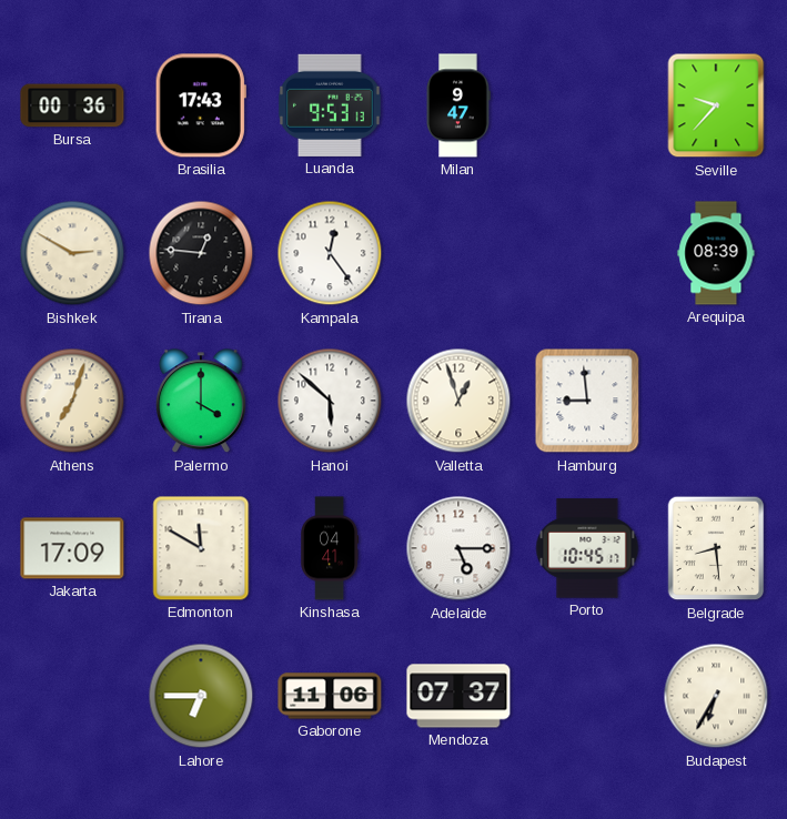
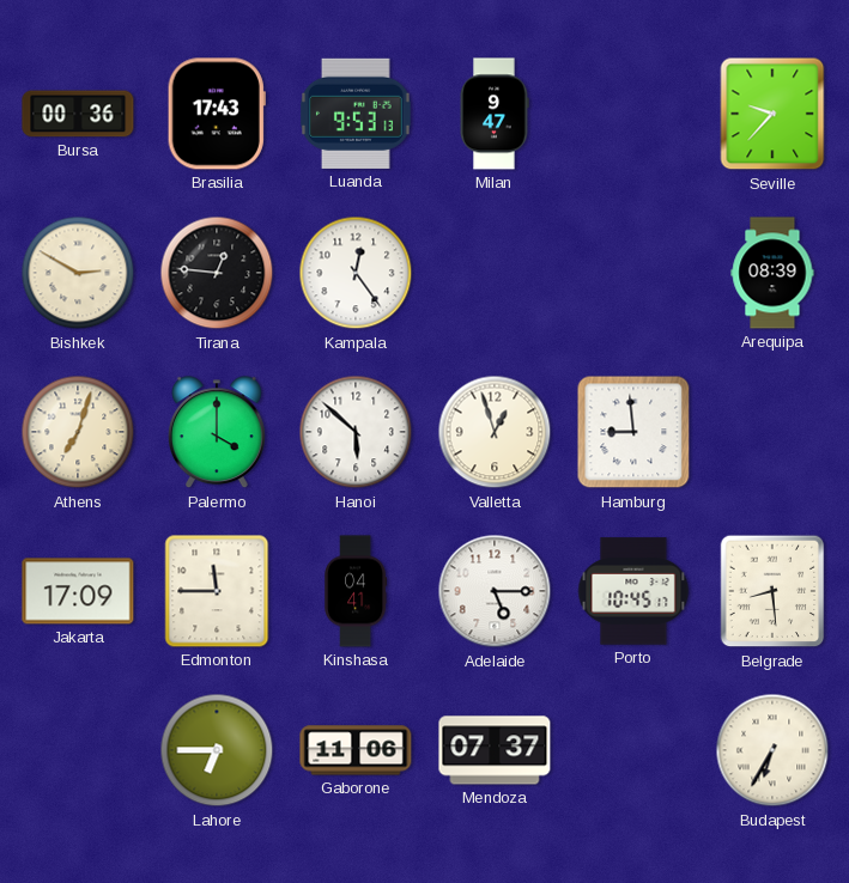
Edmonton: 11:50 -> 11:45
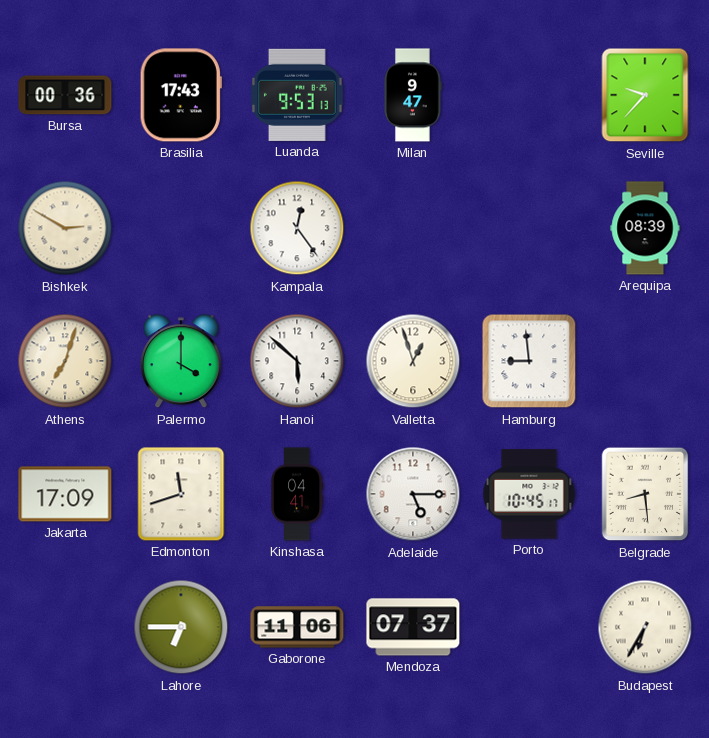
Tirana: 12:46 -> none
Edmonton: 11:45 -> 11:42
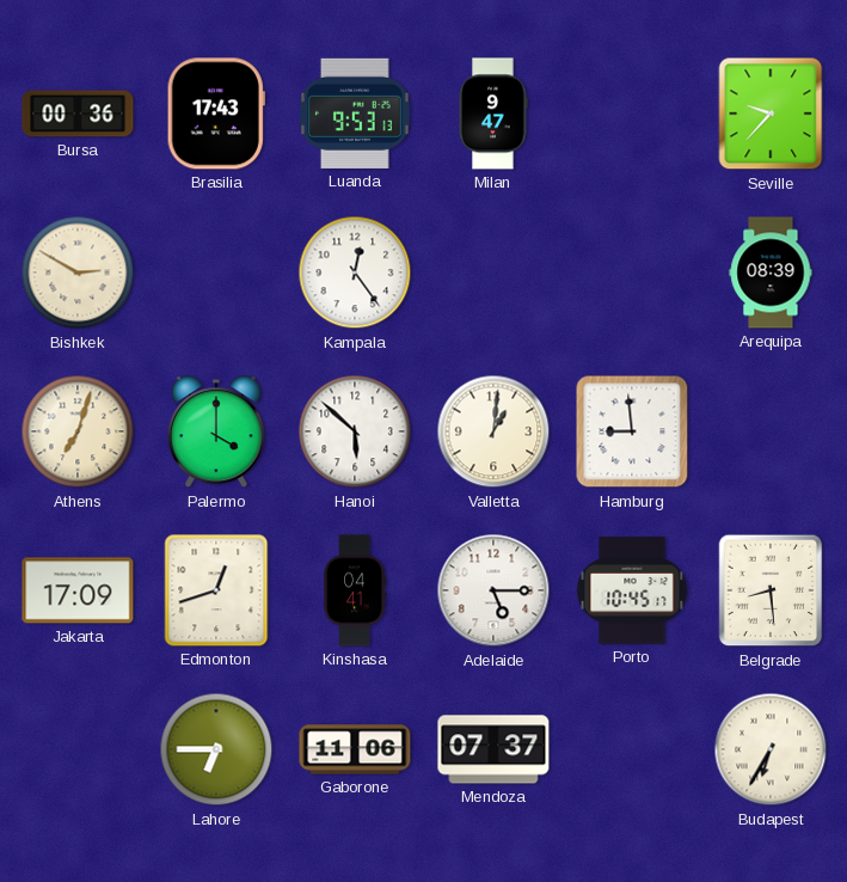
Valletta: 12:57 -> 1:01
Edmonton: 11:42 -> 12:42
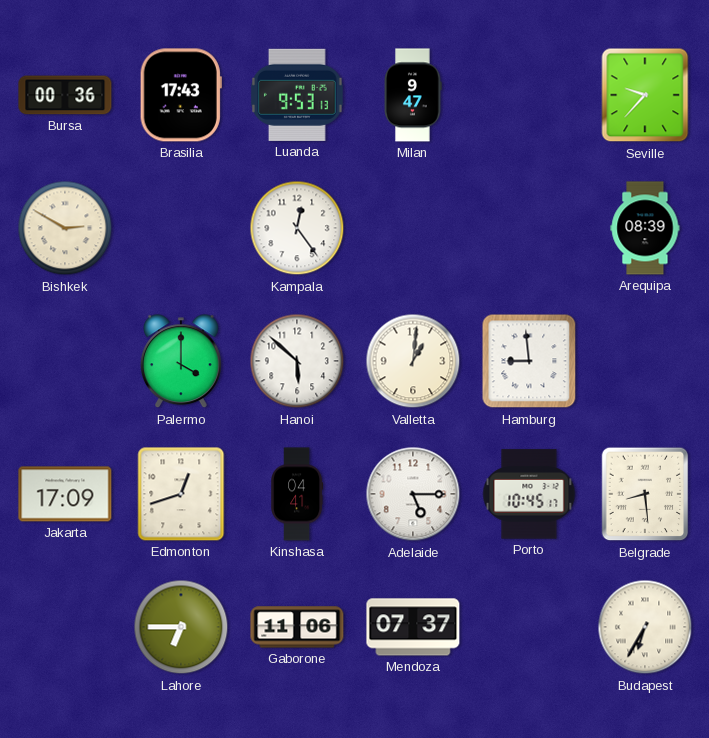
Athens: 7:03 -> none
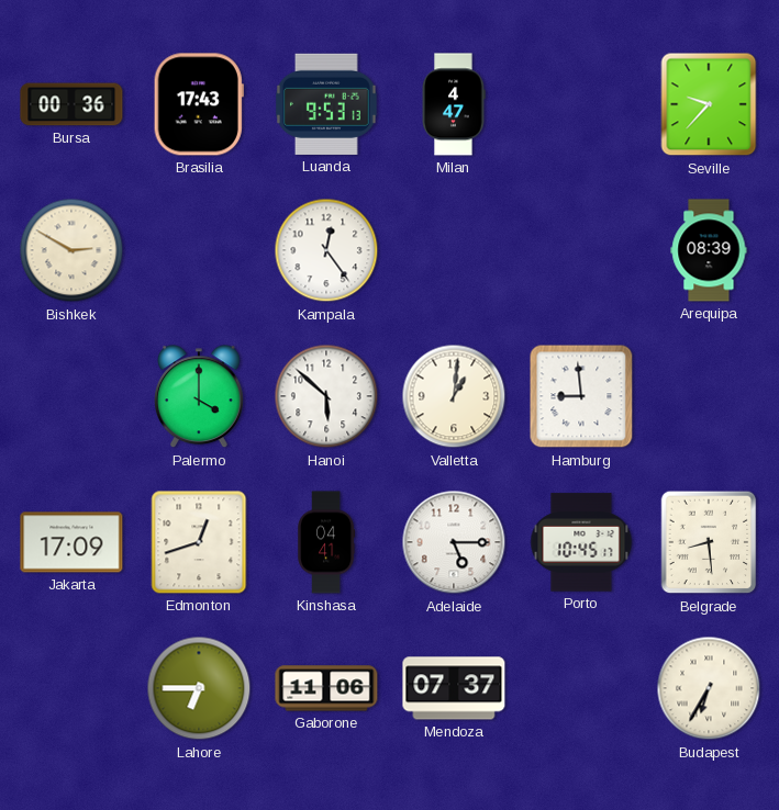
Milan: 9:47 -> 4:47
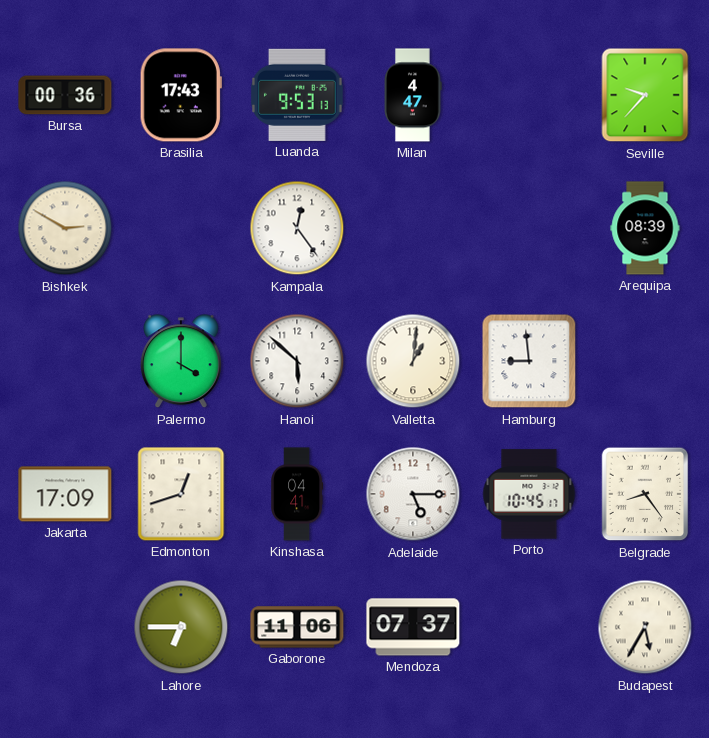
Belgrade: 8:29 -> 8:24
Budapest: 6:35 -> 5:35
